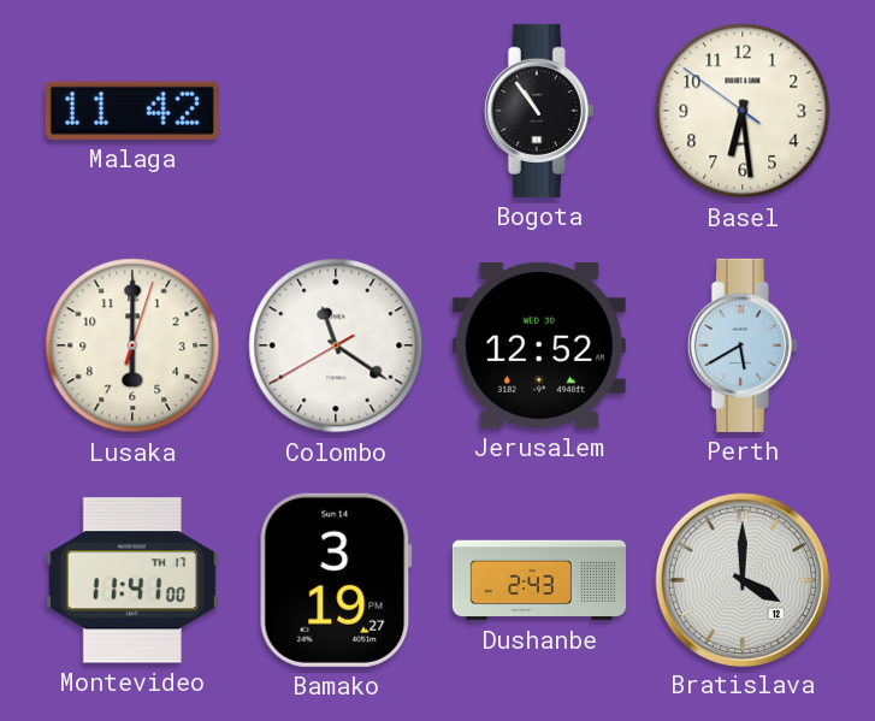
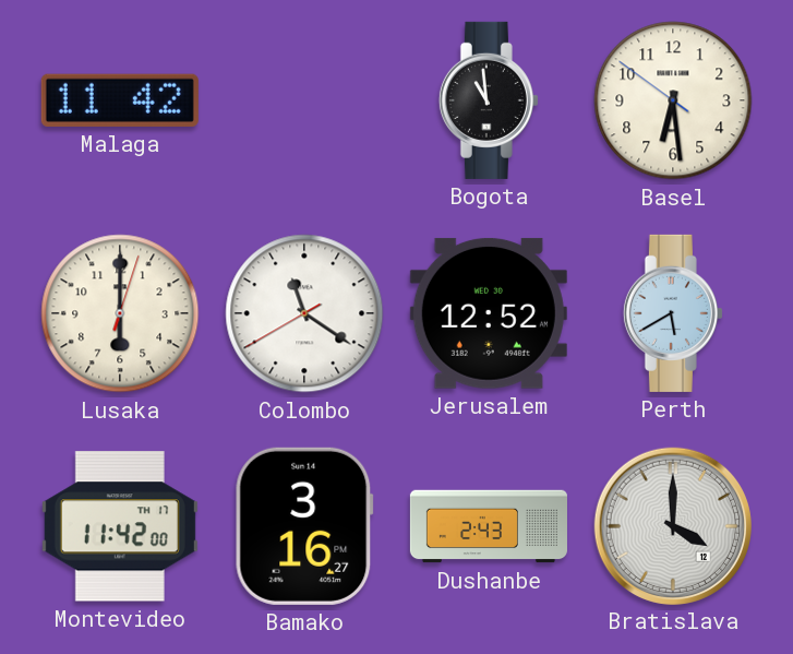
Bogota: 10:54 -> 10:59
Montevideo: 11:41 -> 11:42
Bamako: 3:19 -> 3:16
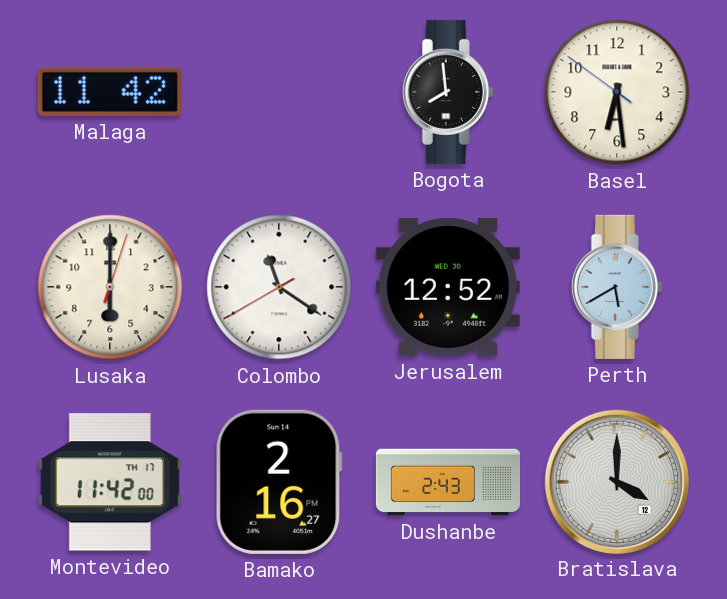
Bogota: 10:59 -> 7:59
Bamako: 3:16 -> 2:16
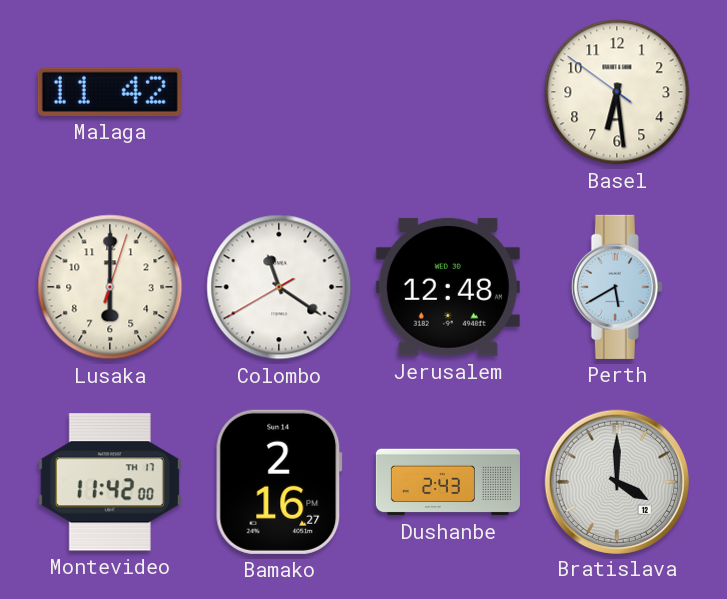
Bogota: 7:59 -> none
Jerusalem: 12:52 -> 12:48
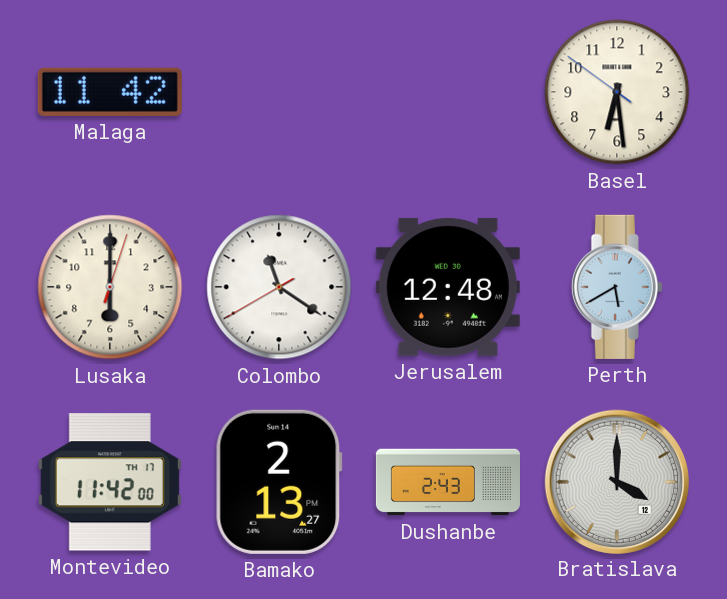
Bamako: 2:16 -> 2:13
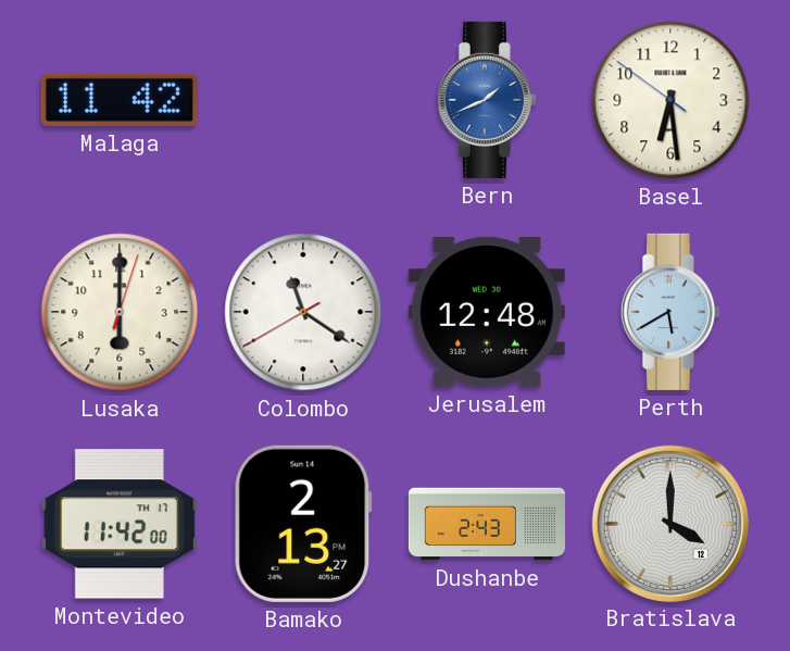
Bern: none -> 1:41
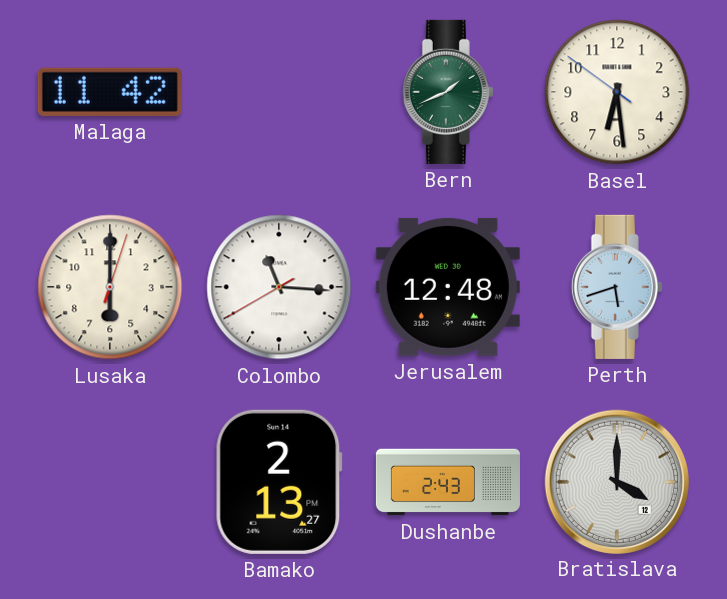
Bern dial: blue -> green
Colombo: 11:20 -> 11:15
Perth: 5:40 -> 5:42
Montevideo: 11:42 -> none
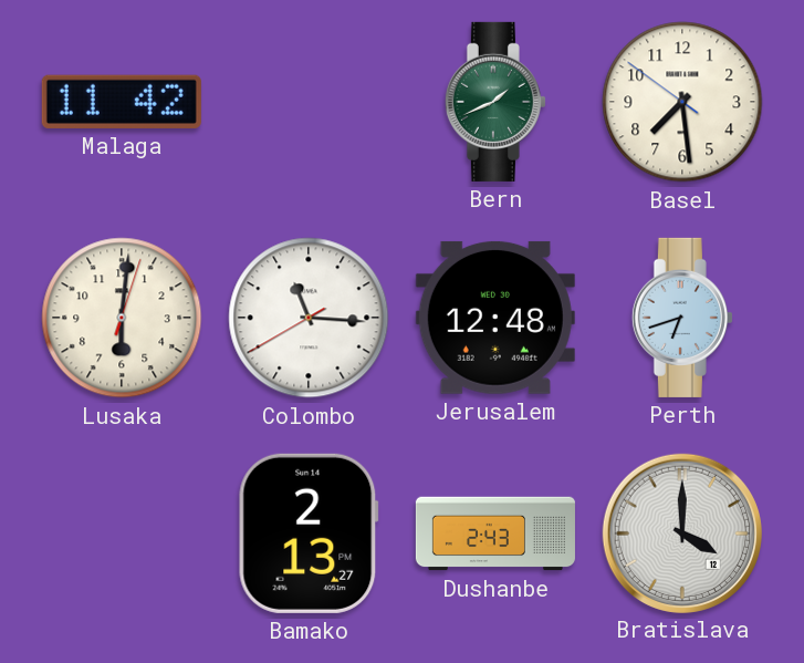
Basel: 6:28 -> 7:28
Lusaka: 6:00 -> 6:01
Perth: 5:42 -> 6:42
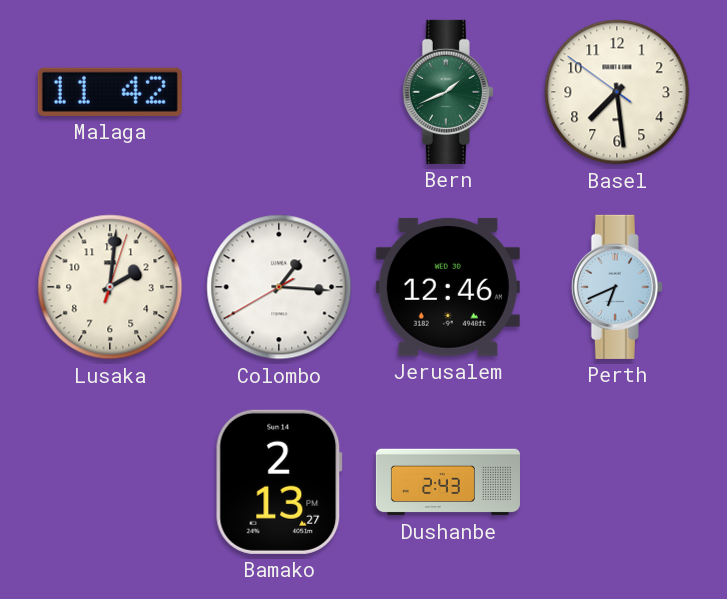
Lusaka: 6:01 -> 2:01
Colombo: 11:15 -> 1:15
Jerusalem: 12:48 -> 12:46
Perth: 6:42 -> 6:41
Bratislava: 4:00 -> none
